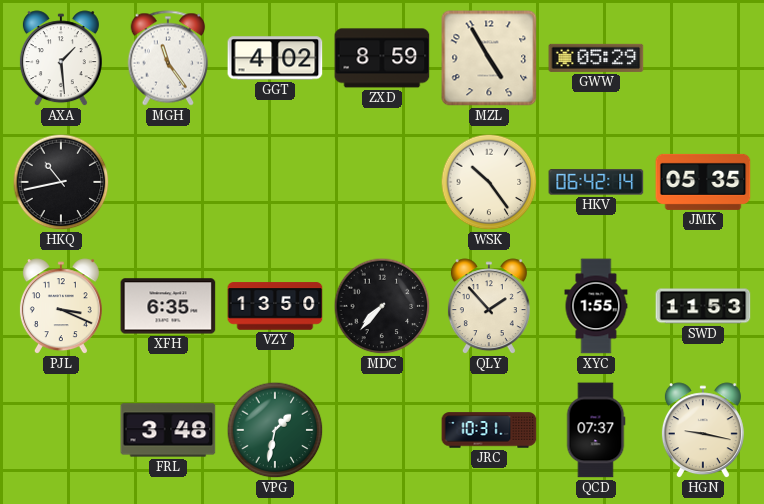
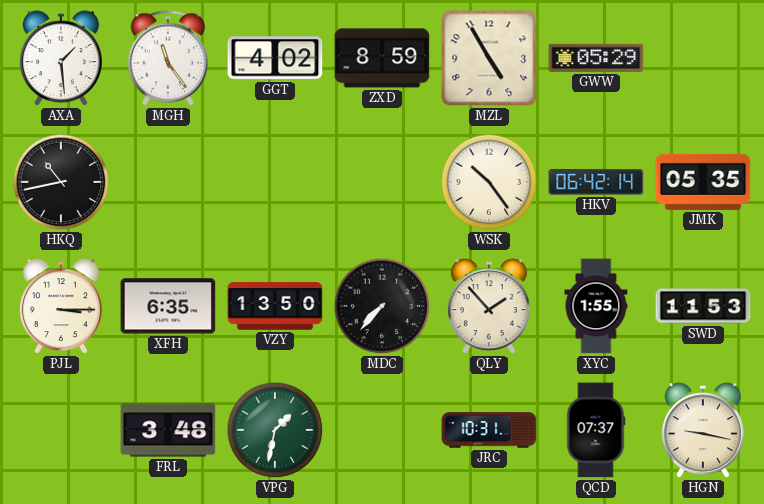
PJL: 3:19 -> 3:15
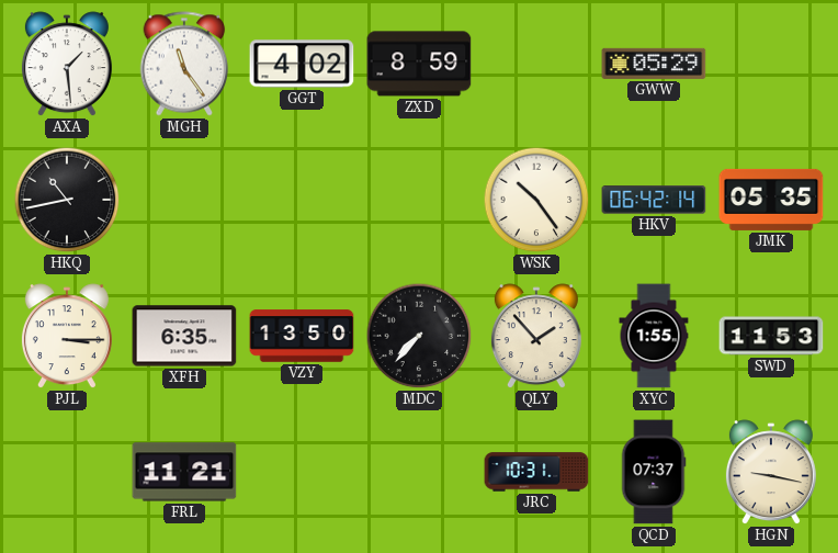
MZL: 4:55 -> none
FRL: 3:48 -> 11:21
VPG: 1:32 -> none
